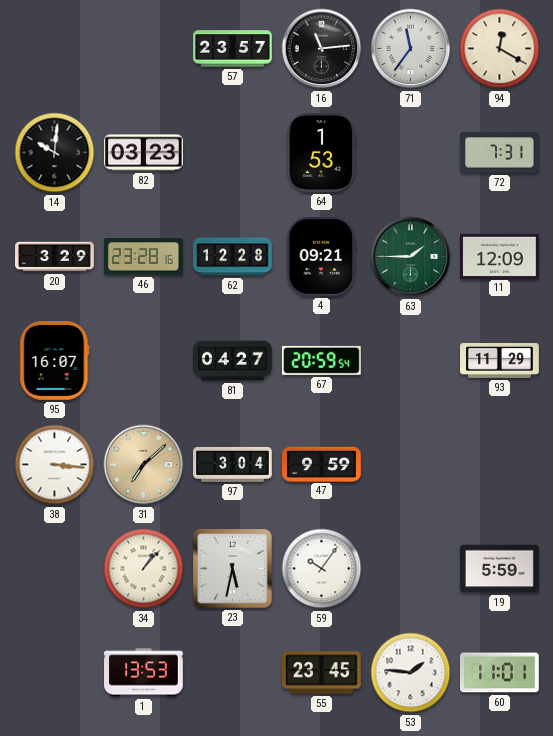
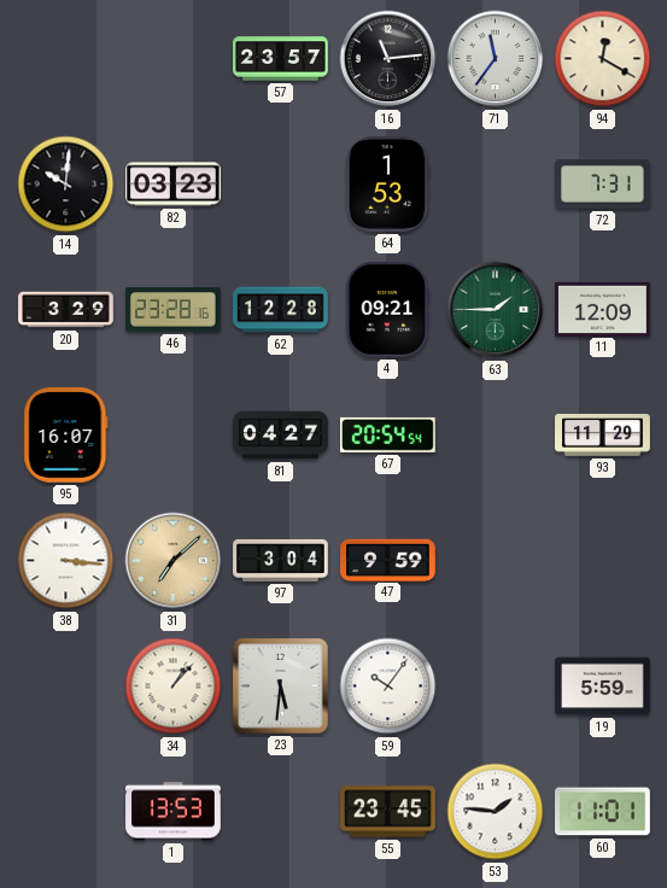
67: 20:59 -> 20:54
23: 5:32 -> 5:31
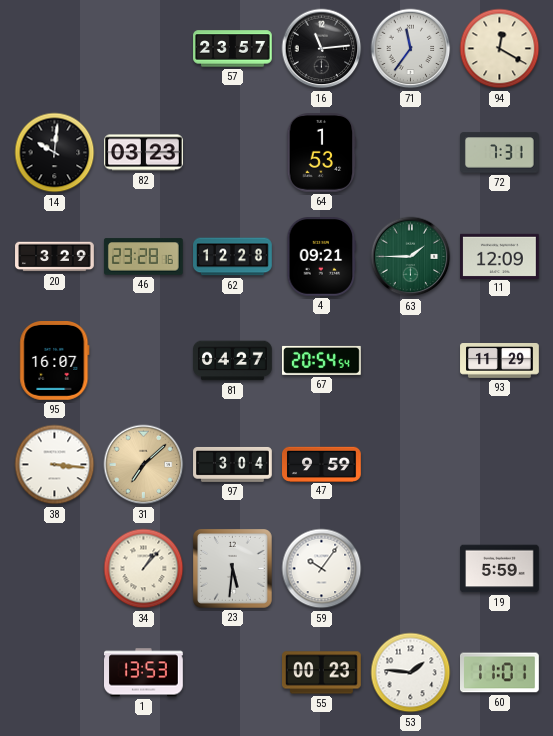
55: 23:45 -> 00:23
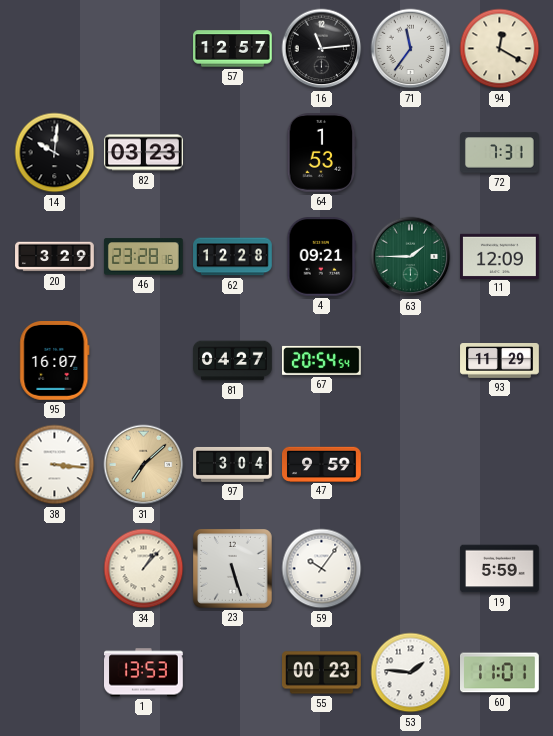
57: 23:57 -> 12:57
23: 5:31 -> 5:27
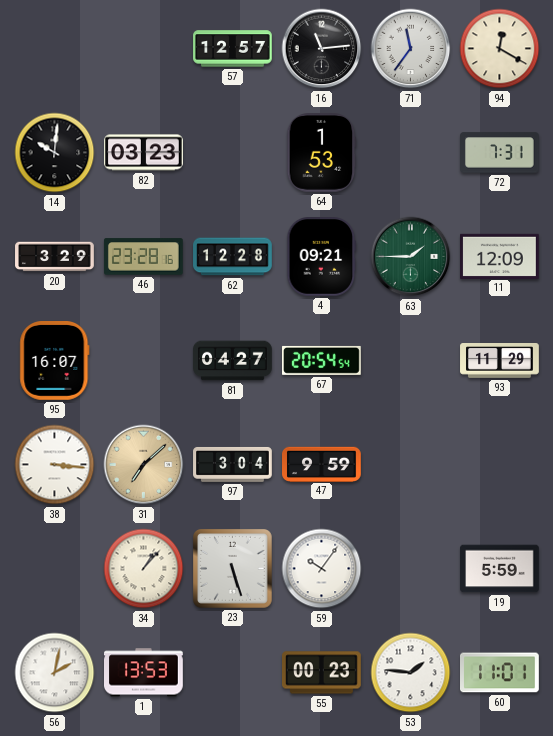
56: none -> 2:02
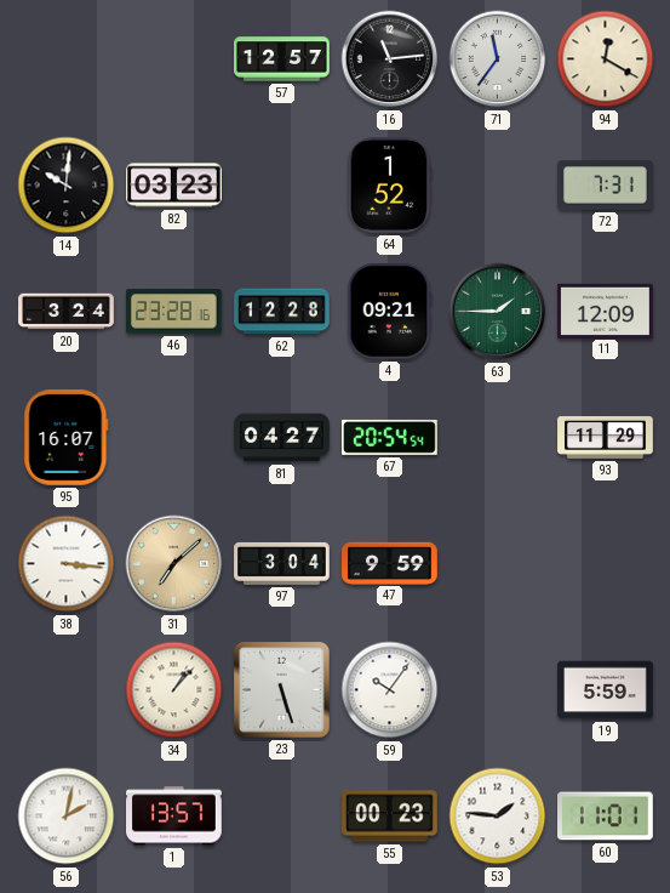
64: 1:53 -> 1:52
20: 3:29 -> 3:24
1: 13:53 -> 13:57
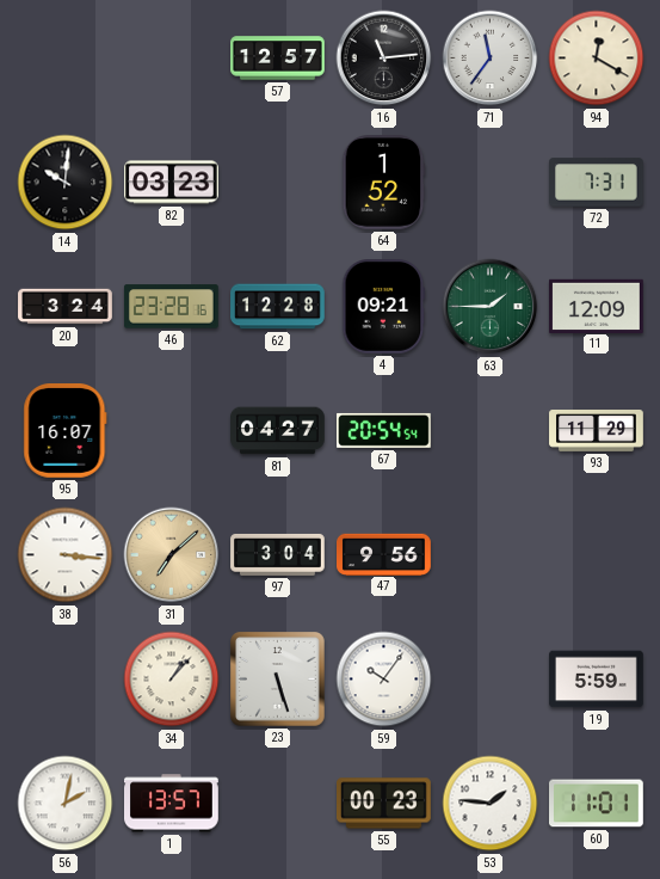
47: 9:59 -> 9:56
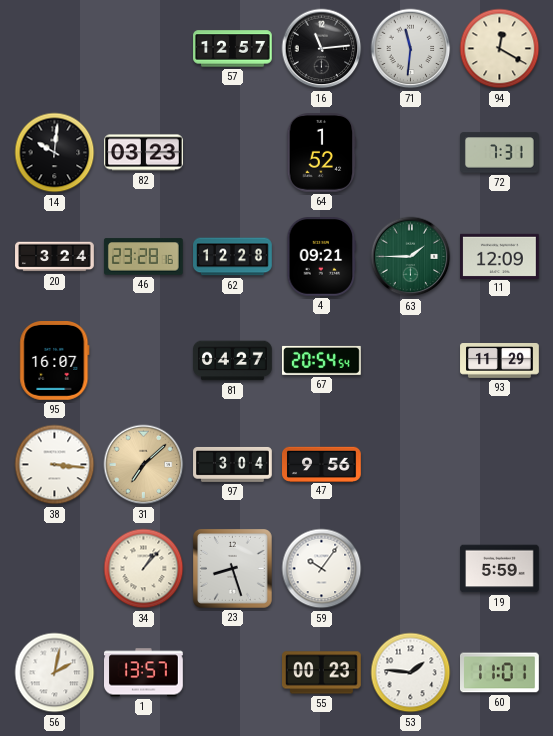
71: 11:36 -> 11:31
23: 5:27 -> 8:27
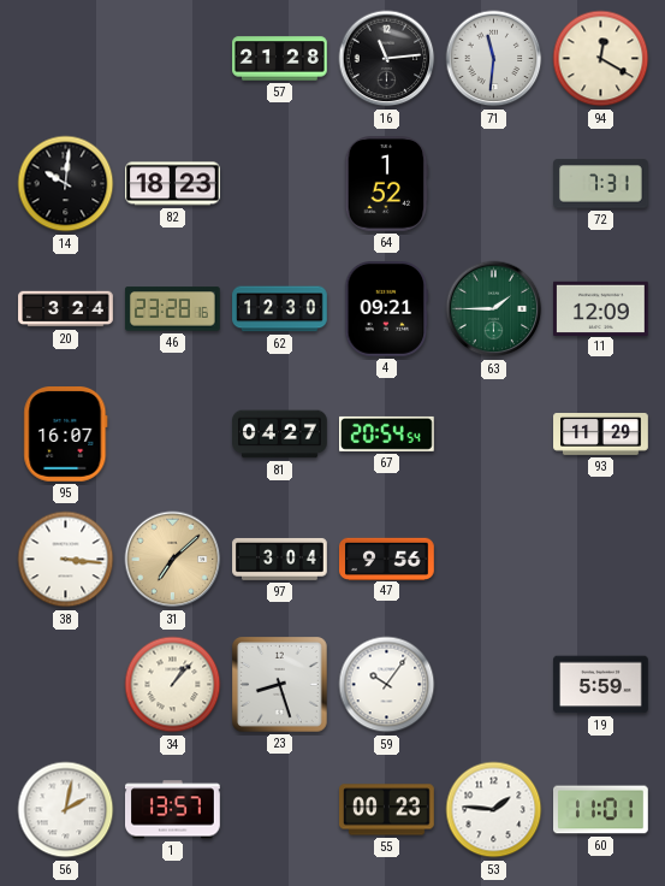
57: 12:57 -> 21:28
82: 03:23 -> 18:23
62: 12:28 -> 12:30
